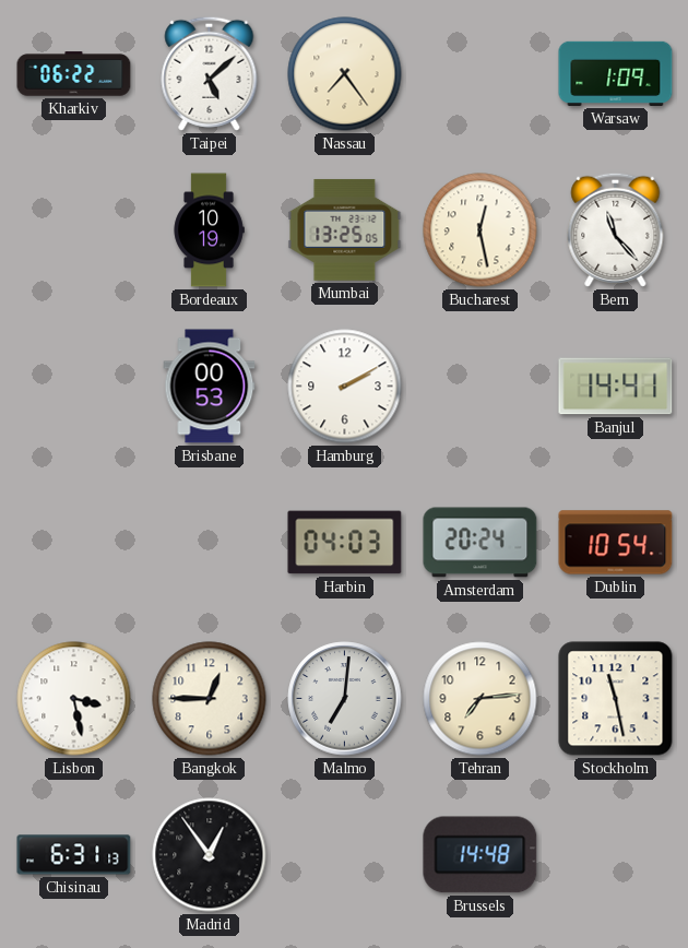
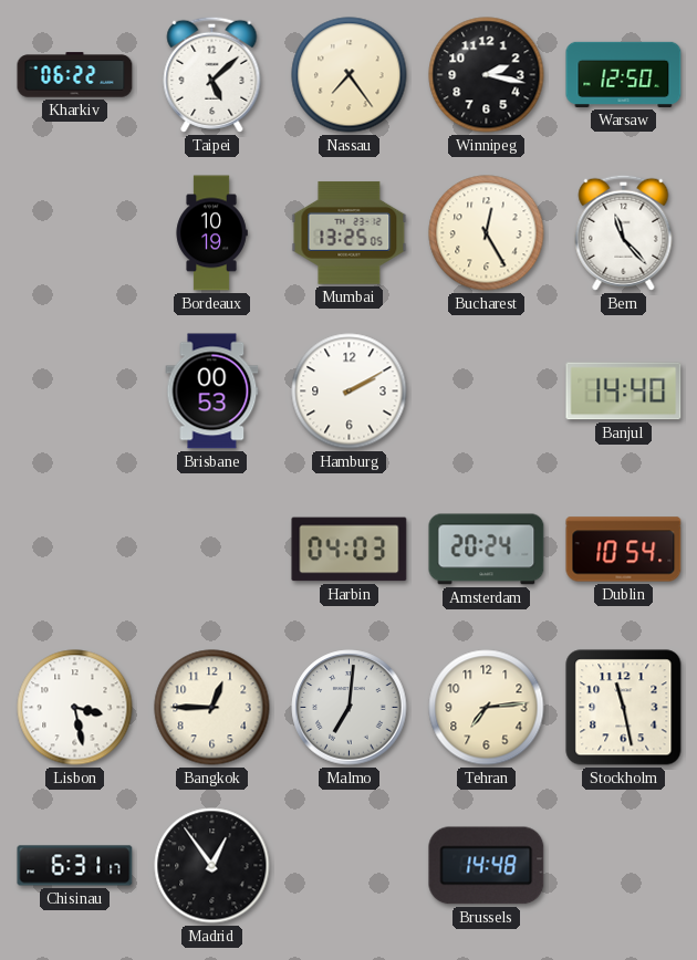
Winnipeg: none -> 2:17
Warsaw: 1:09 -> 12:50
Bucharest: 12:28 -> 12:25
Banjul: 14:41 -> 14:40
Chisinau: 6:31:13 -> 6:31:17
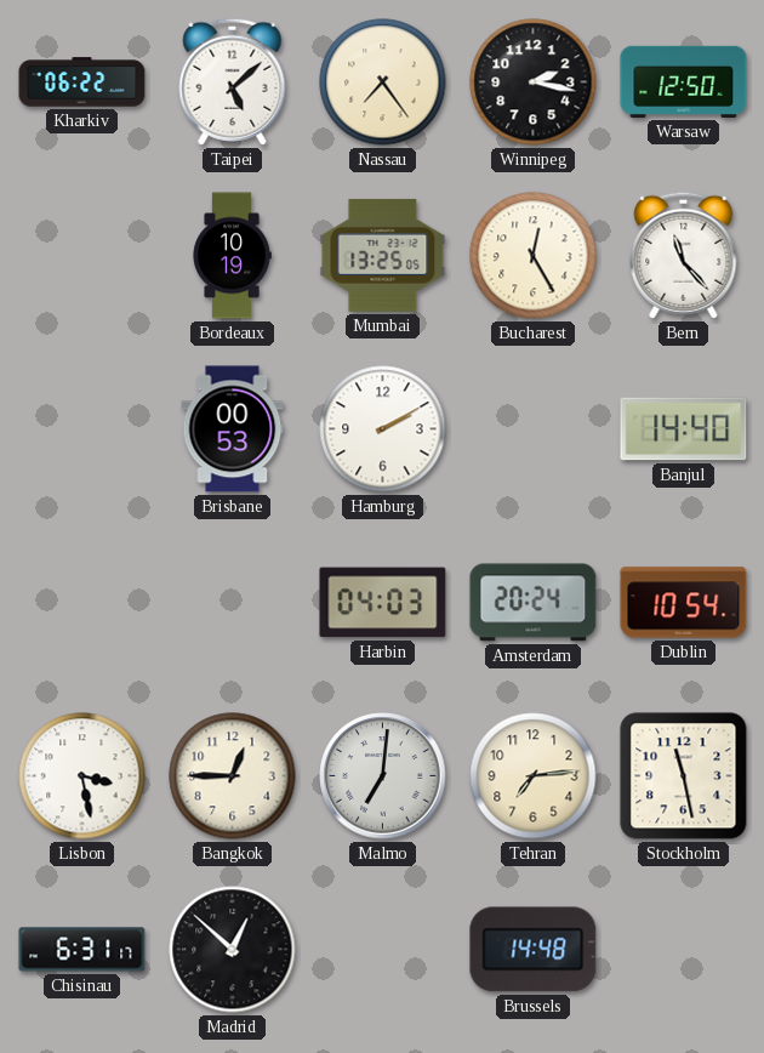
Madrid: 12:54 -> 12:52
